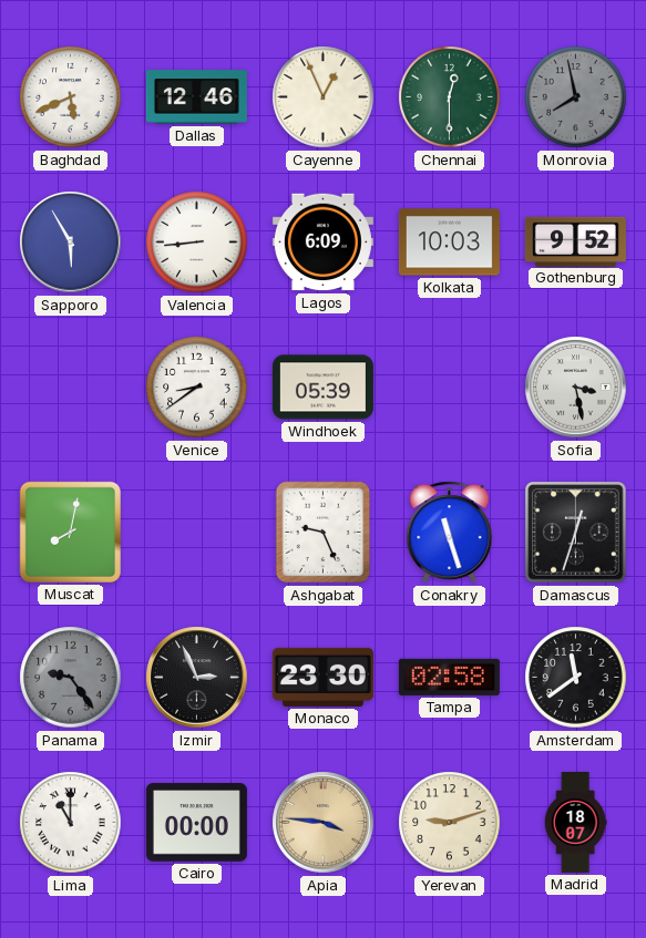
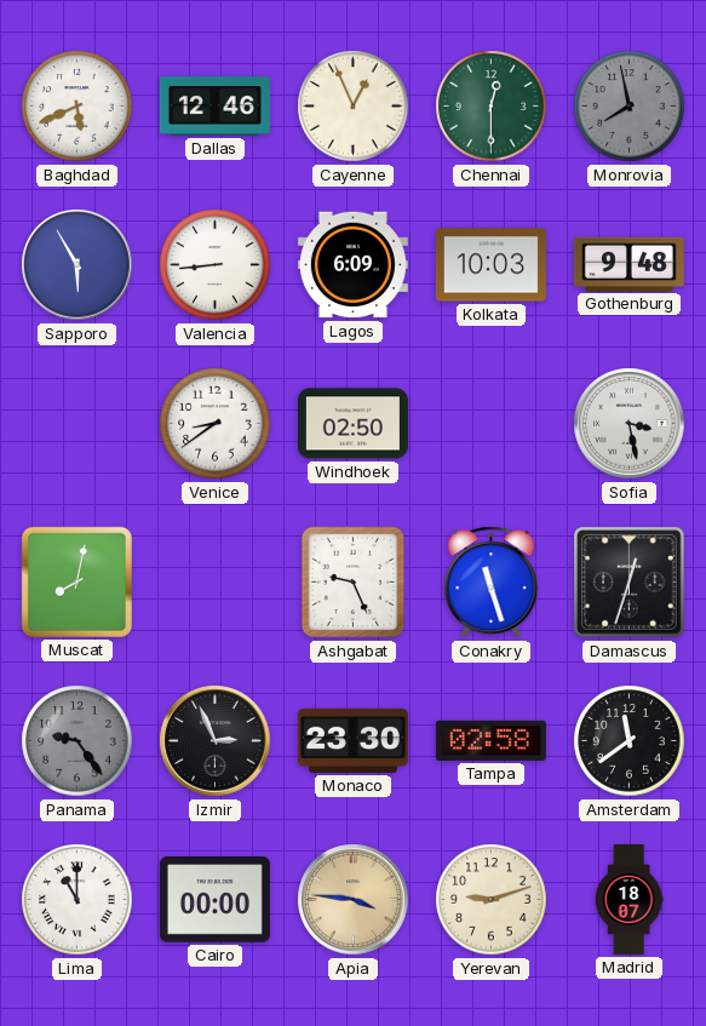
Gothenburg: 9:52 -> 9:48
Windhoek: 05:39 -> 02:50
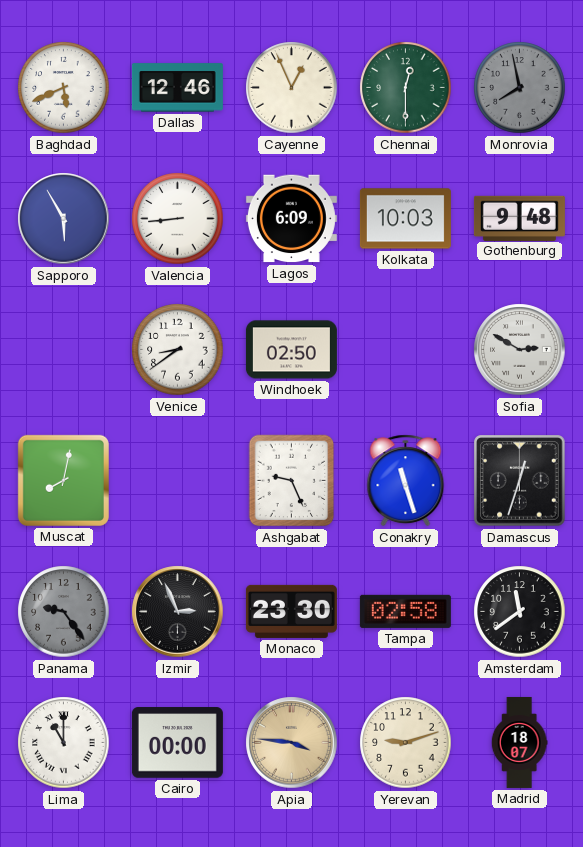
Sofia: 3:28 -> 2:50
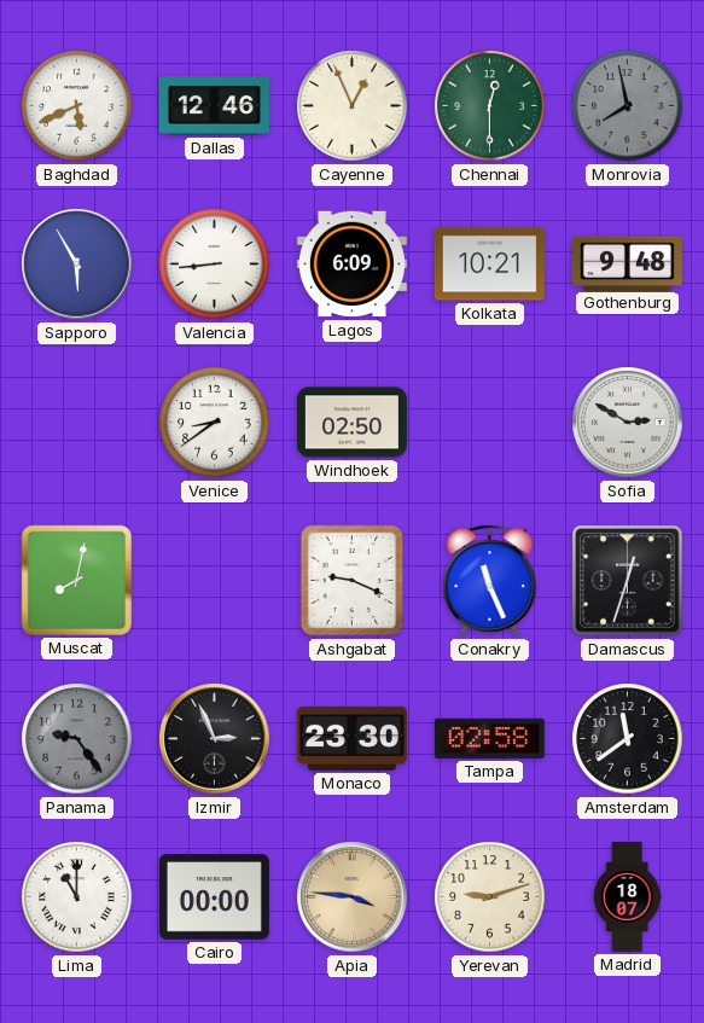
Kolkata: 10:03 -> 10:21
Ashgabat: 9:26 -> 9:19
Conakry: 11:27 -> 11:26
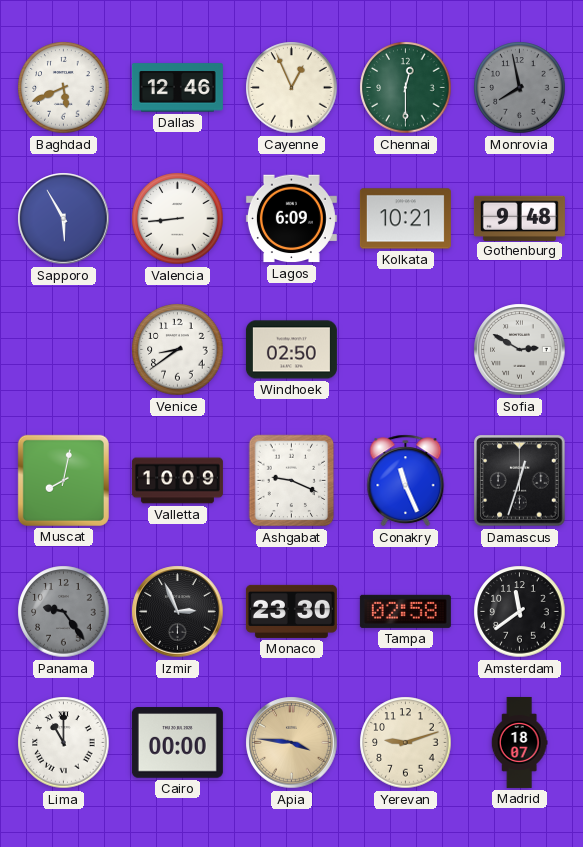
Valletta: none -> 10:09
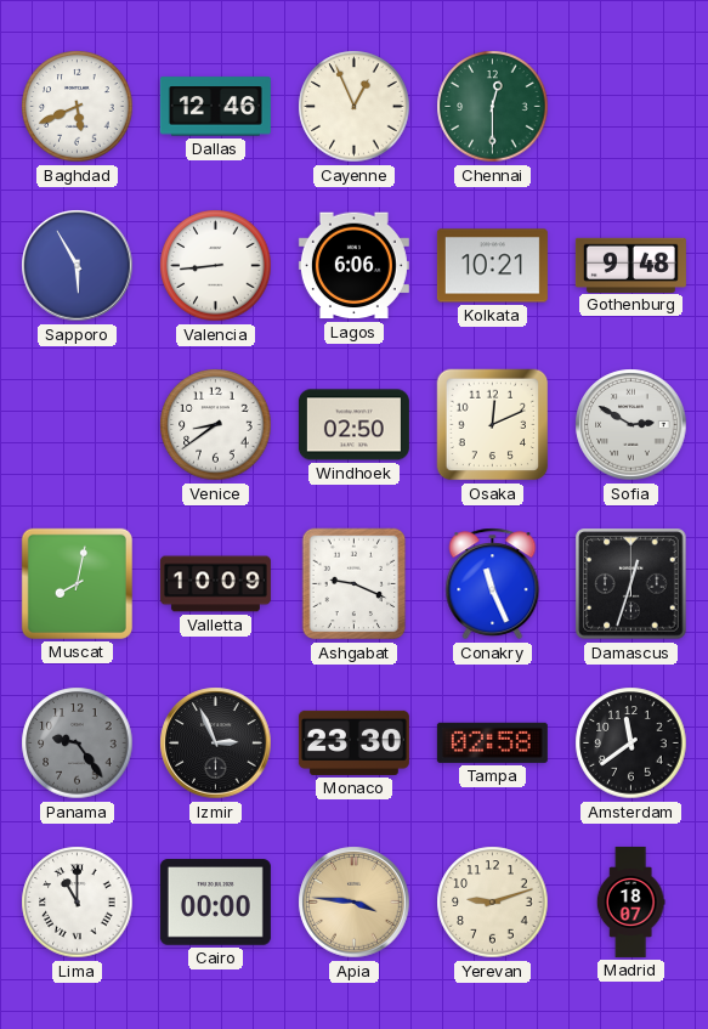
Monrovia: 7:58 -> none
Lagos: 6:09 -> 6:06
Osaka: none -> 12:11
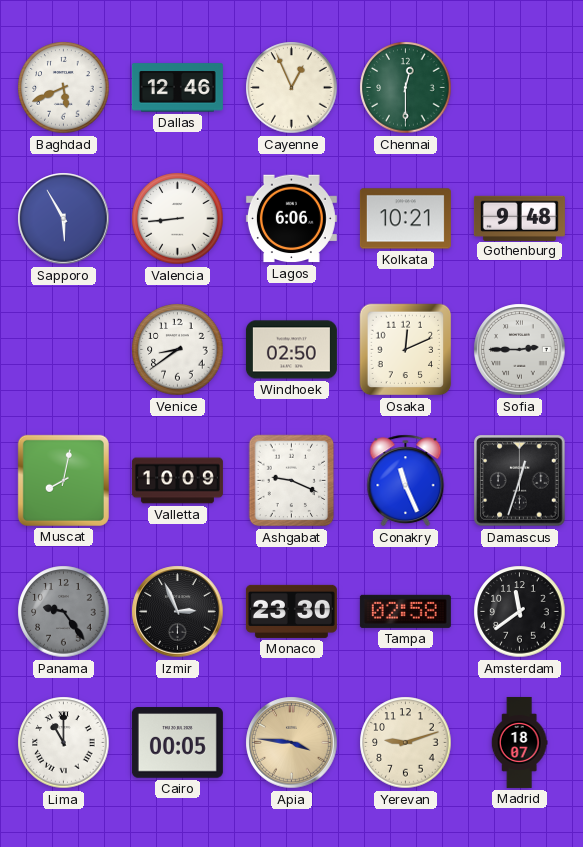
Sofia: 2:50 -> 2:45
Cairo: 00:00 -> 00:05
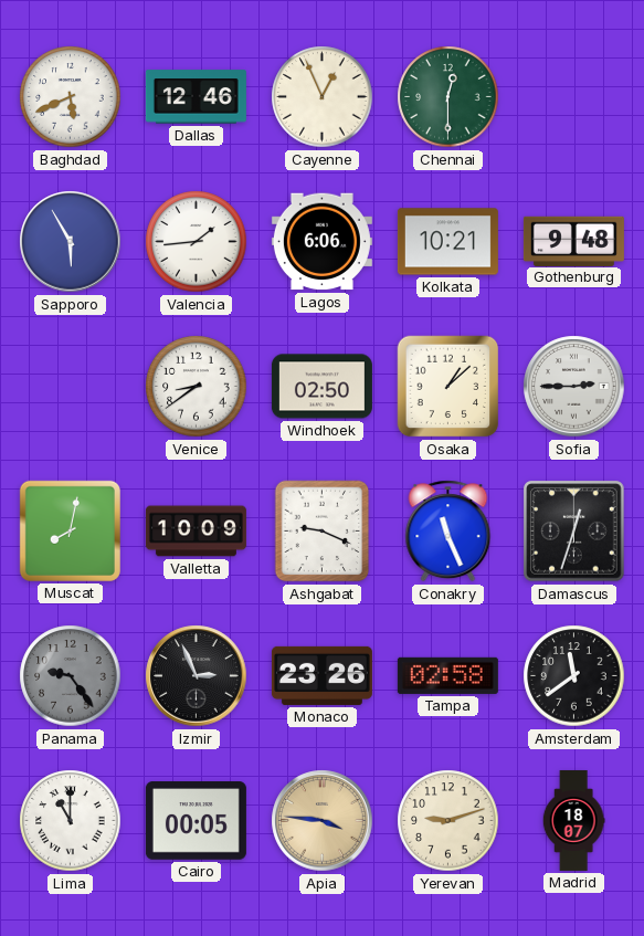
Valencia: 8:44 -> 1:44
Osaka: 12:11 -> 1:08
Monaco: 23:30 -> 23:26
